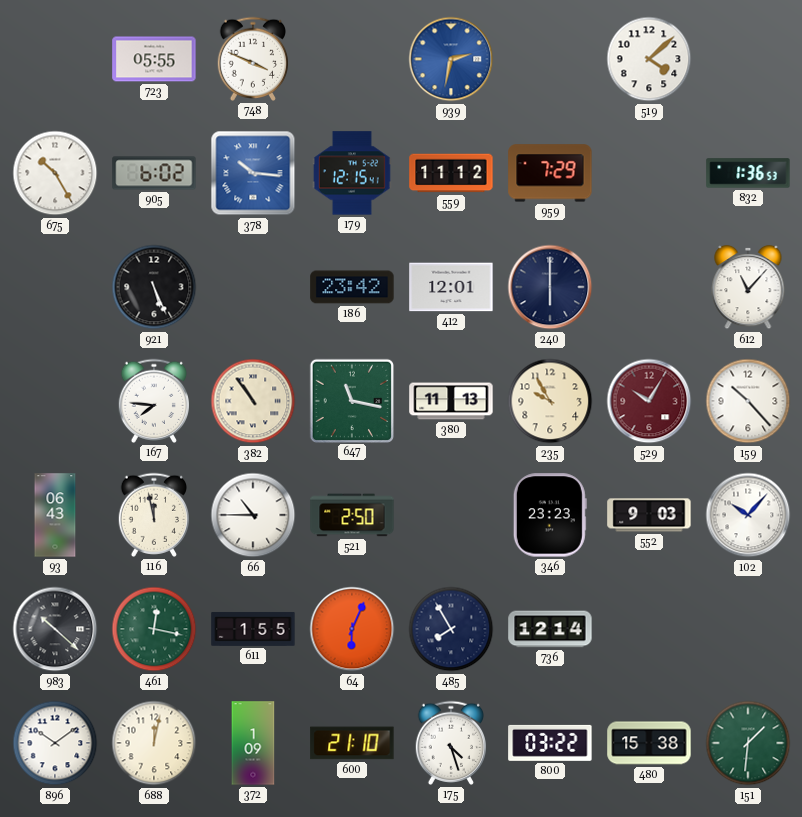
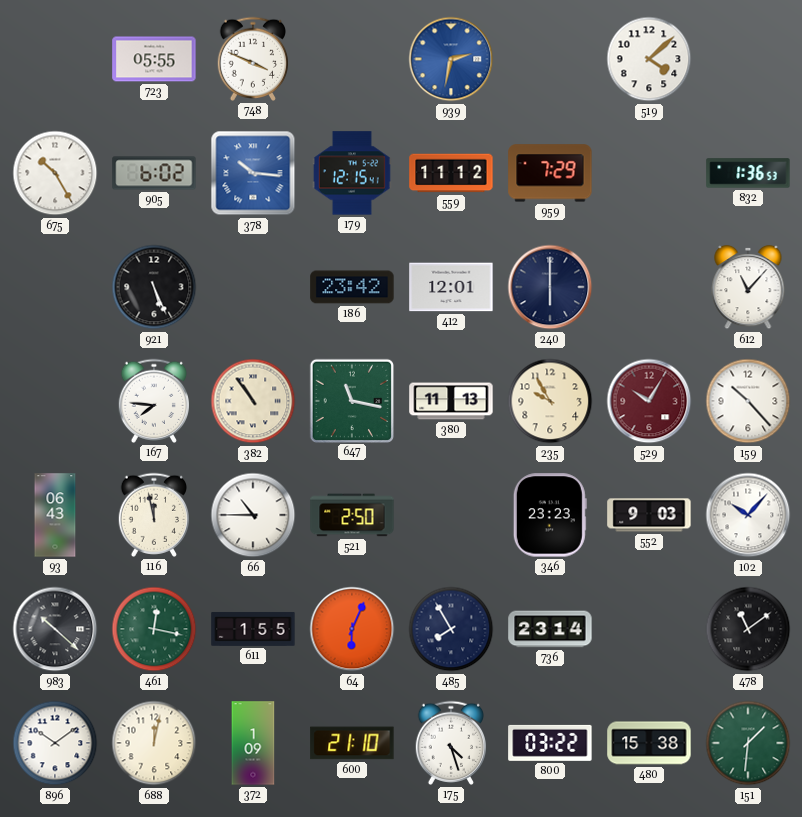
736: 12:14 -> 23:14
478: none -> 11:09
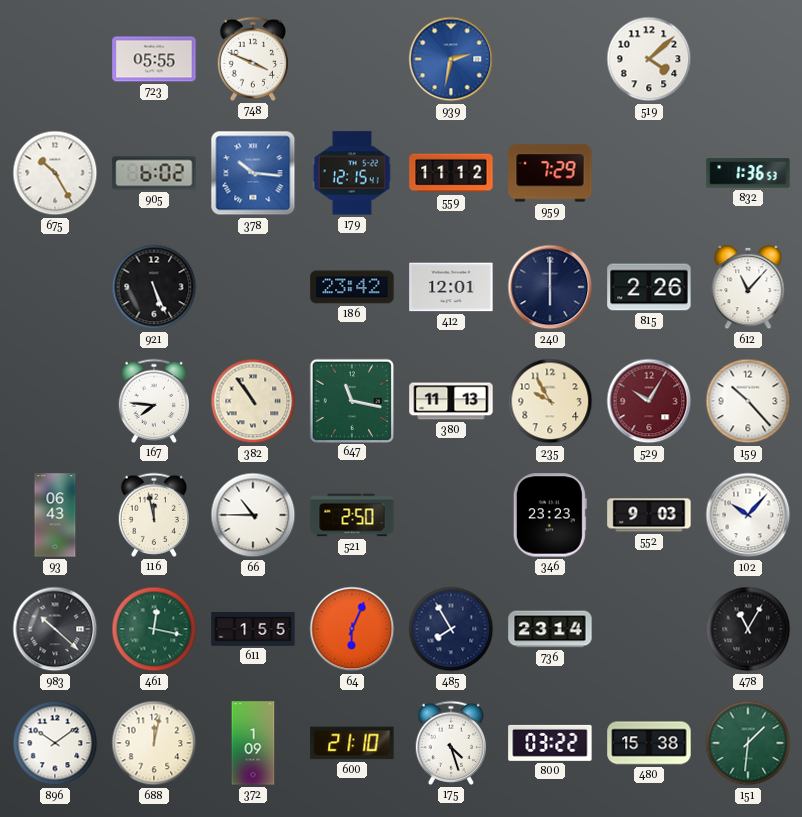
815: none -> 2:26
478: 11:09 -> 11:05
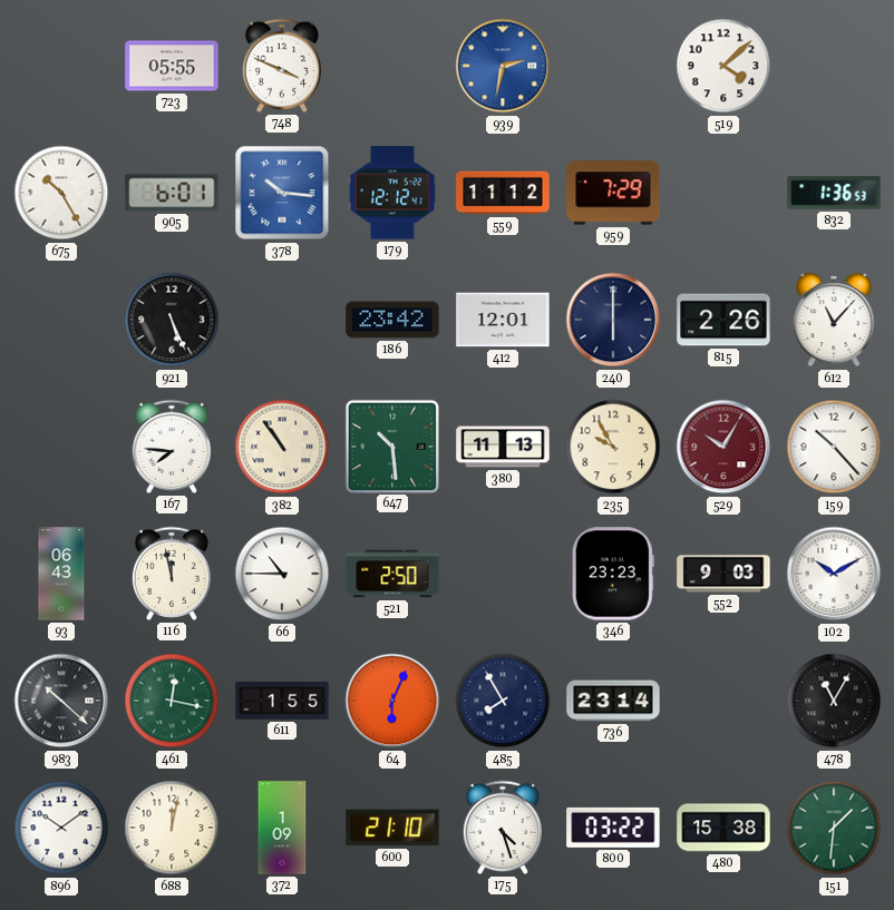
905: 6:02 -> 6:01
179: 12:15 -> 12:12
647: 11:17 -> 10:29
102: 10:07 -> 10:10
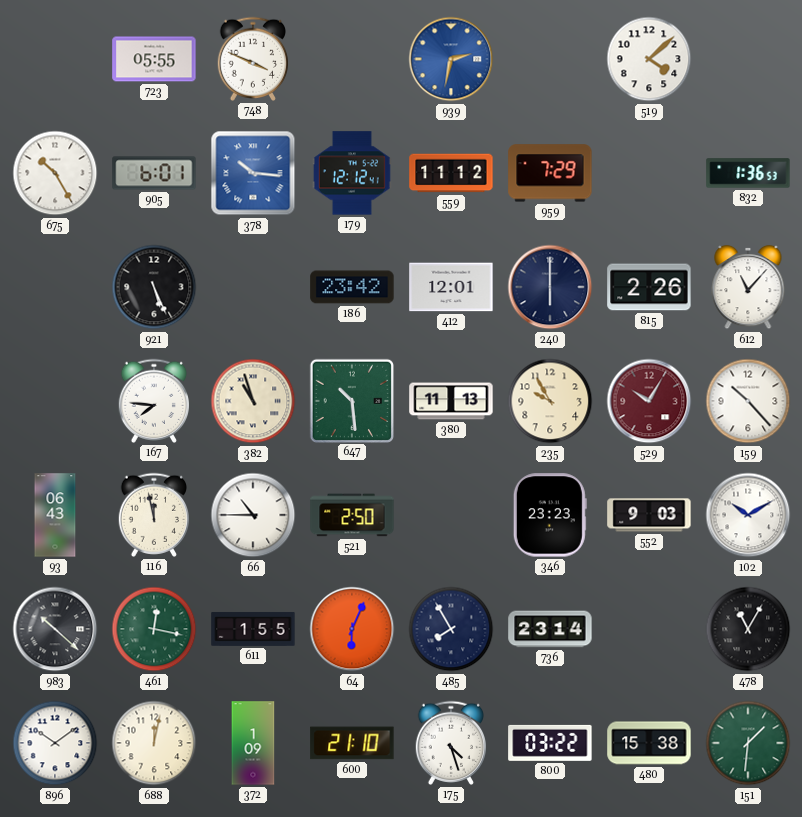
382: 10:54 -> 10:57
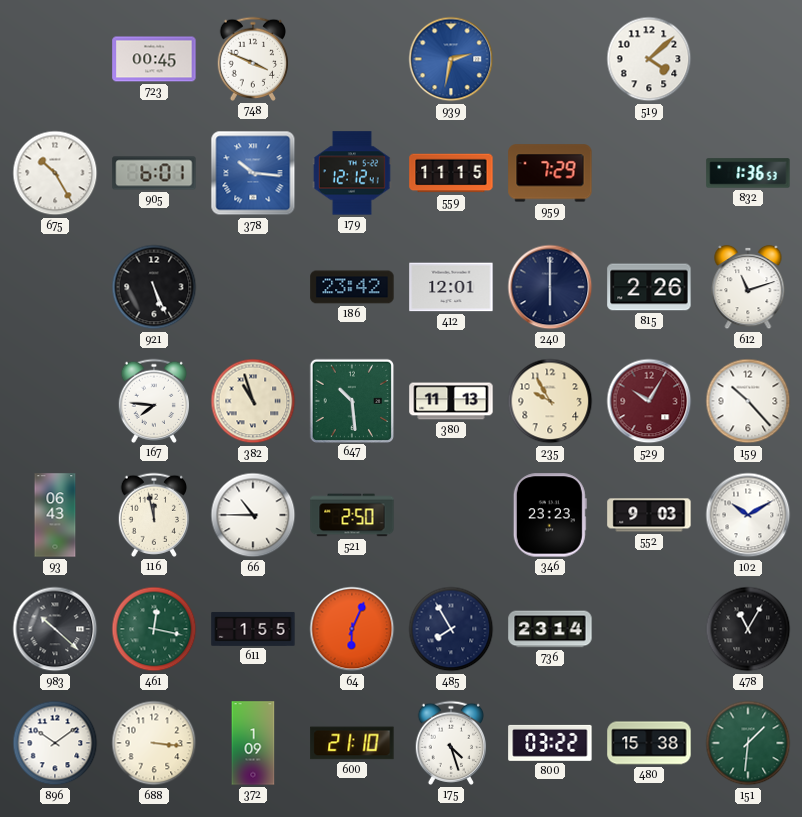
723: 05:55 -> 00:45
559: 11:12 -> 11:15
612: 11:07 -> 11:12
688: 12:02 -> 3:16
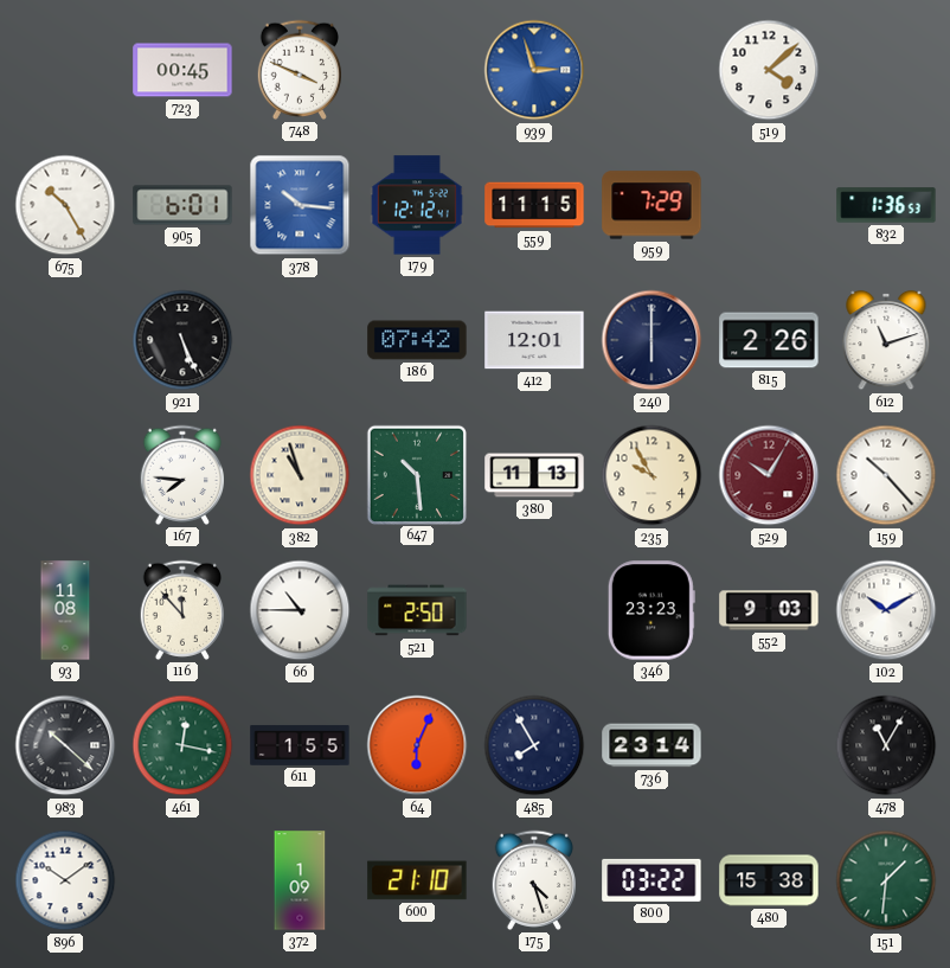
939: 2:32 -> 2:57
186: 23:42 -> 07:42
93: 06:43 -> 11:08
116: 11:58 -> 11:53
688: 3:16 -> none
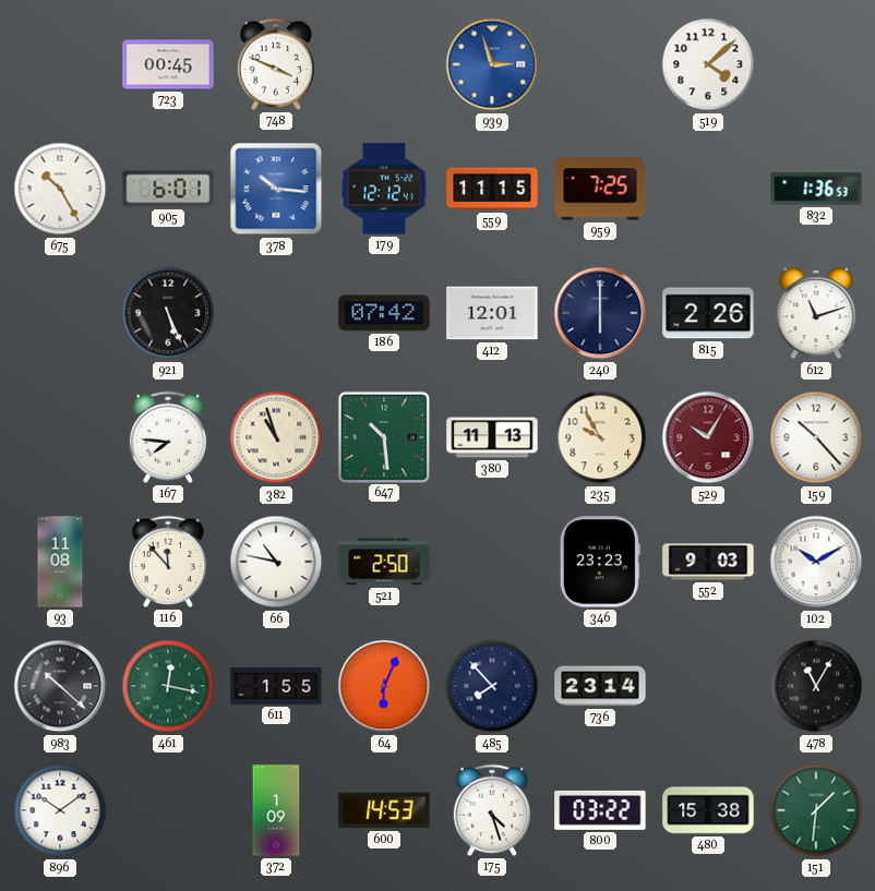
959: 7:29 -> 7:25
66: 10:45 -> 10:47
485: 7:55 -> 7:53
600: 21:10 -> 14:53
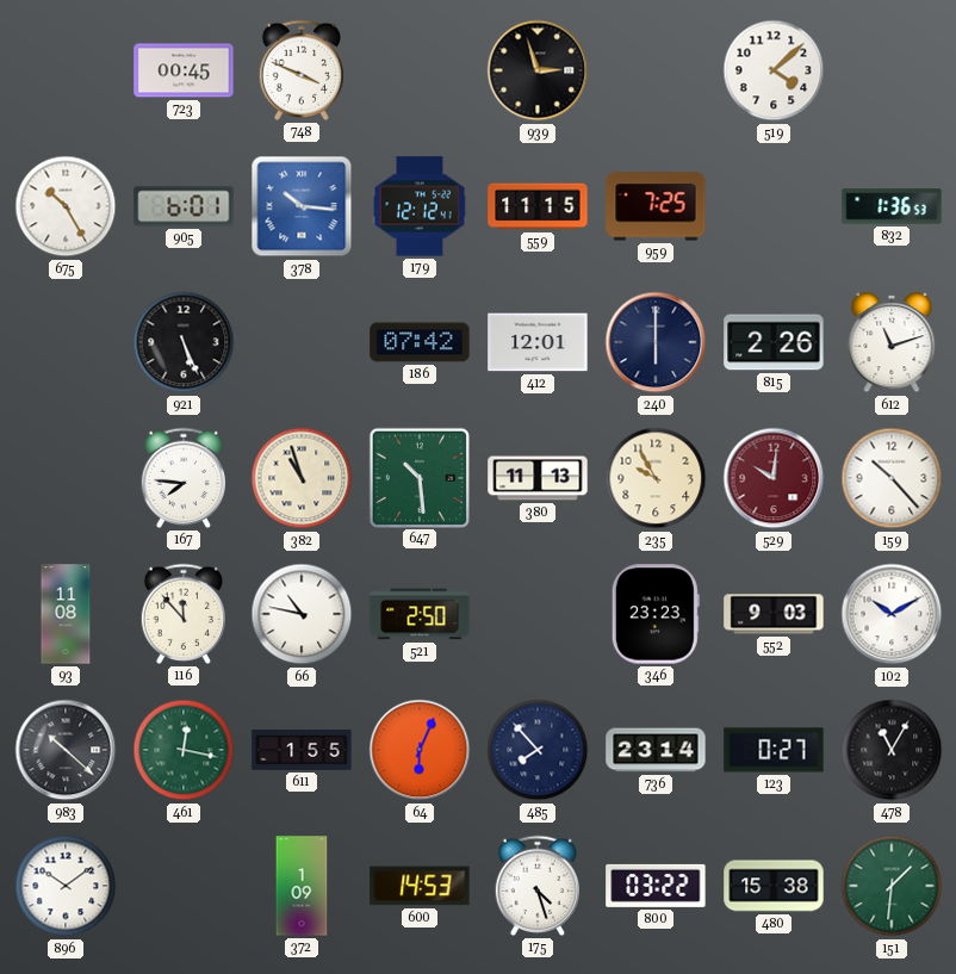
939 dial: blue -> black
529: 10:05 -> 10:01
123: none -> 0:27
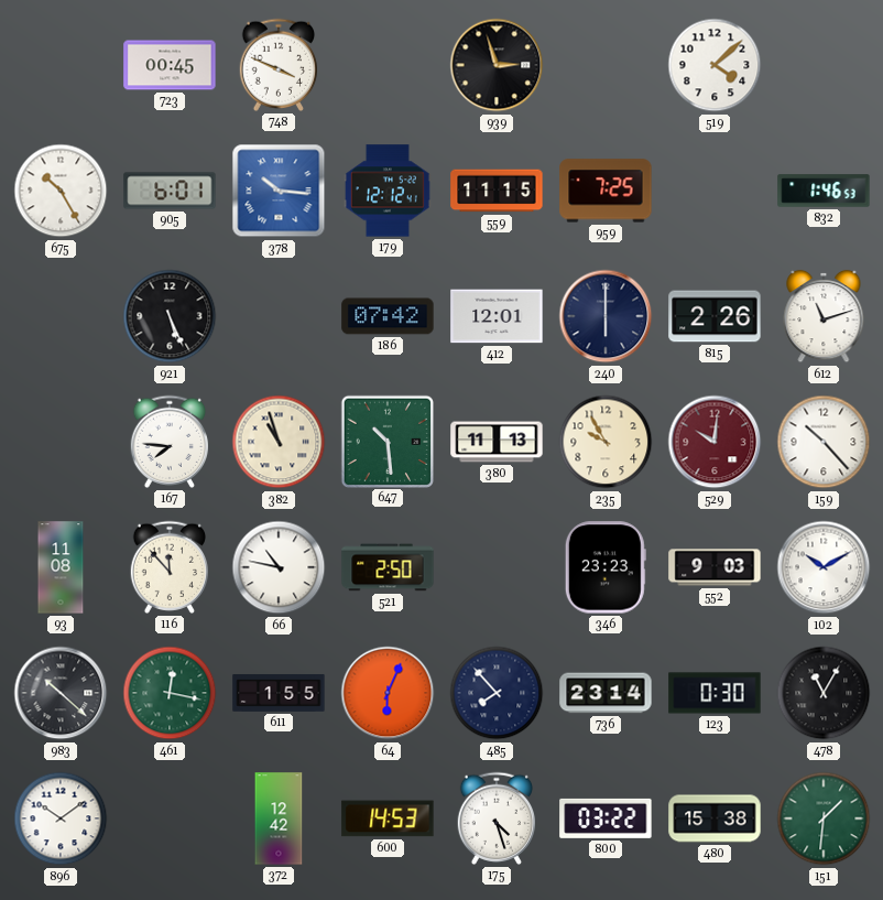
832: 1:36 -> 1:46
123: 0:27 -> 0:30
372: 1:09 -> 12:42
